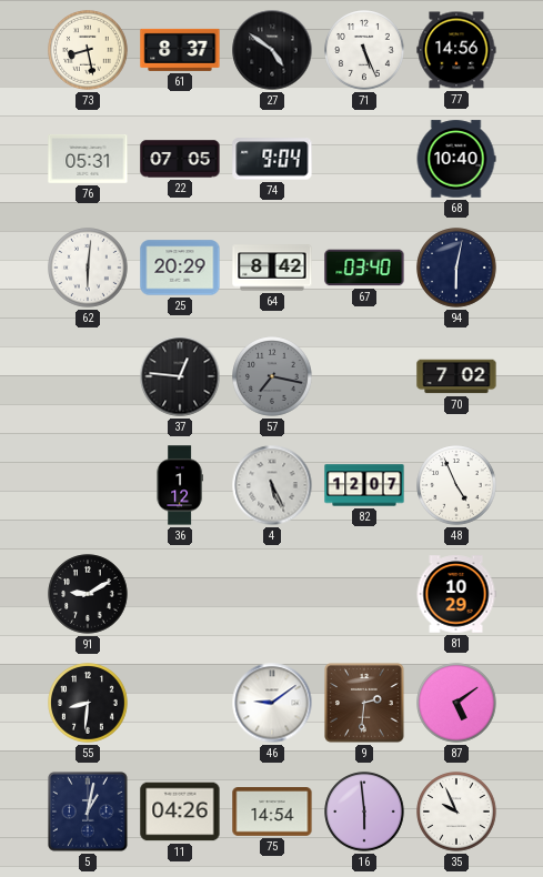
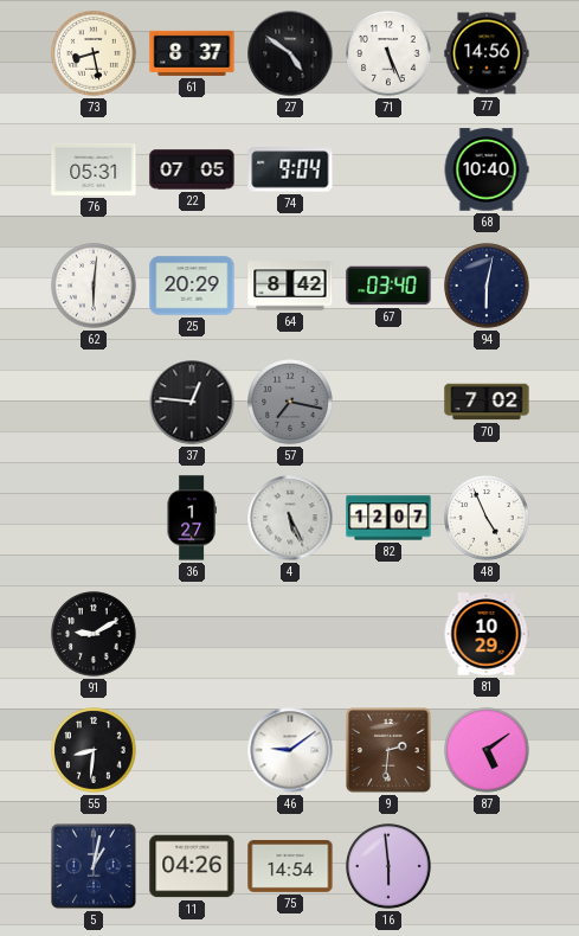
36: 1:12 -> 1:27
35: 9:56 -> none
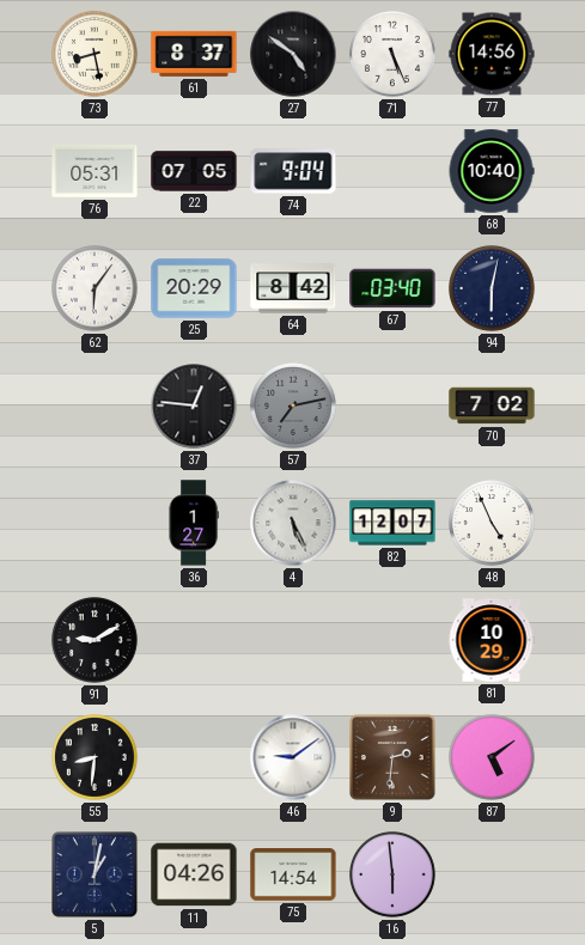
62: 6:01 -> 6:06
57: 7:17 -> 7:13
